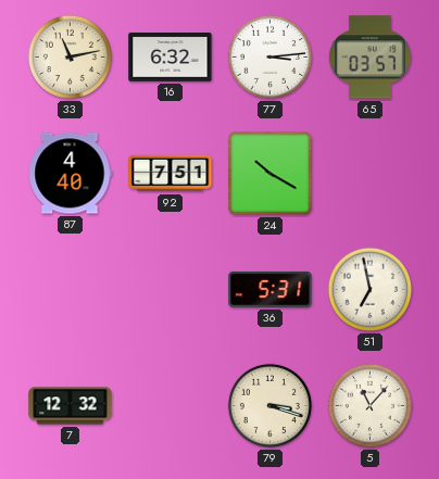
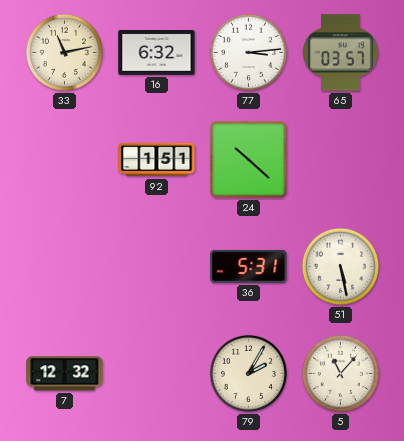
87: 4:40 -> none
92: 7:51 -> 1:51
24: 10:20 -> 10:22
51: 6:58 -> 5:28
79: 3:18 -> 2:05
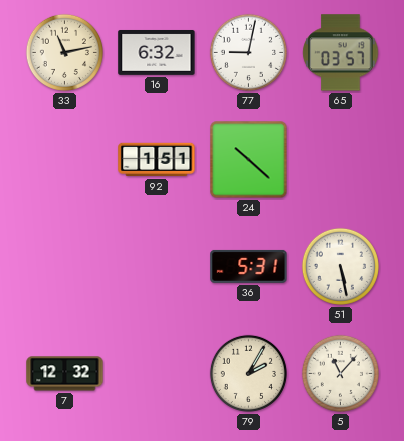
77: 3:14 -> 9:02
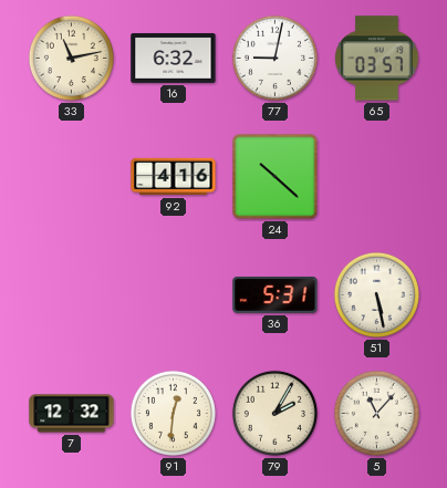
92: 1:51 -> 4:16
91: none -> 12:31
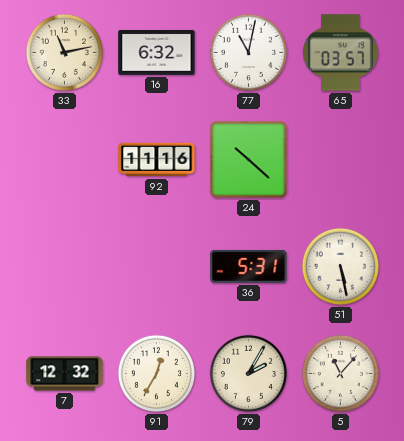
77: 9:02 -> 11:02
92: 4:16 -> 11:16
91: 12:31 -> 12:35
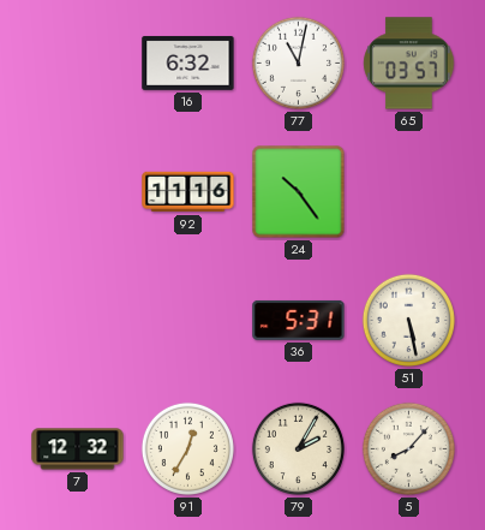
33: 11:13 -> none
24: 10:22 -> 10:24
5: 11:07 -> 8:07
